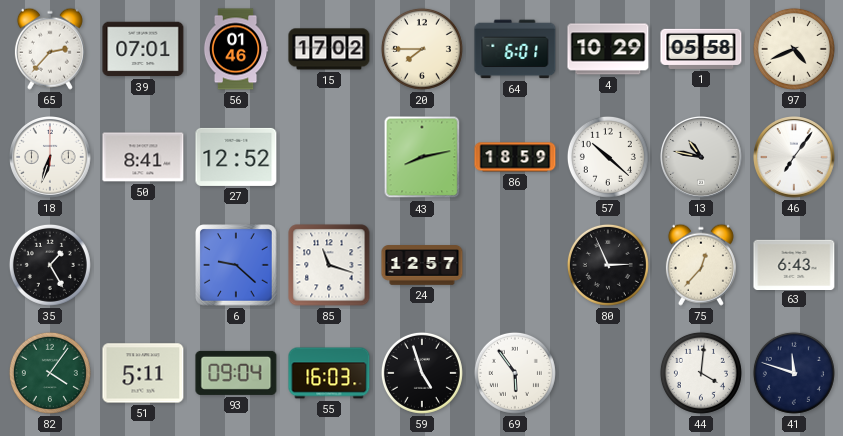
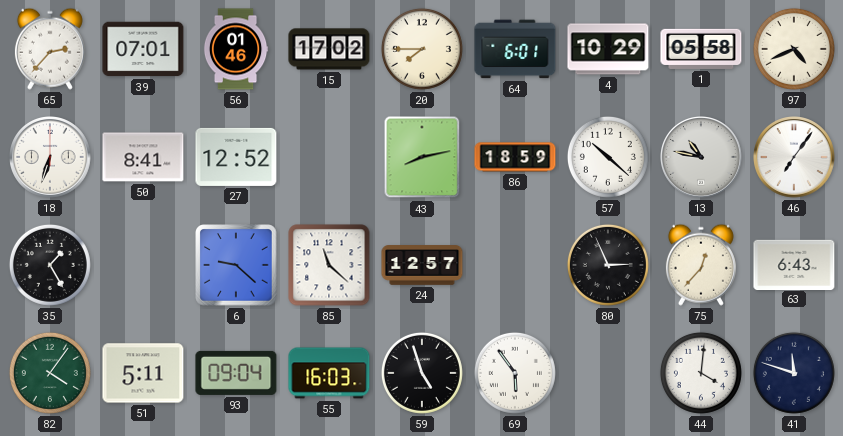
85: 11:18 -> 11:22
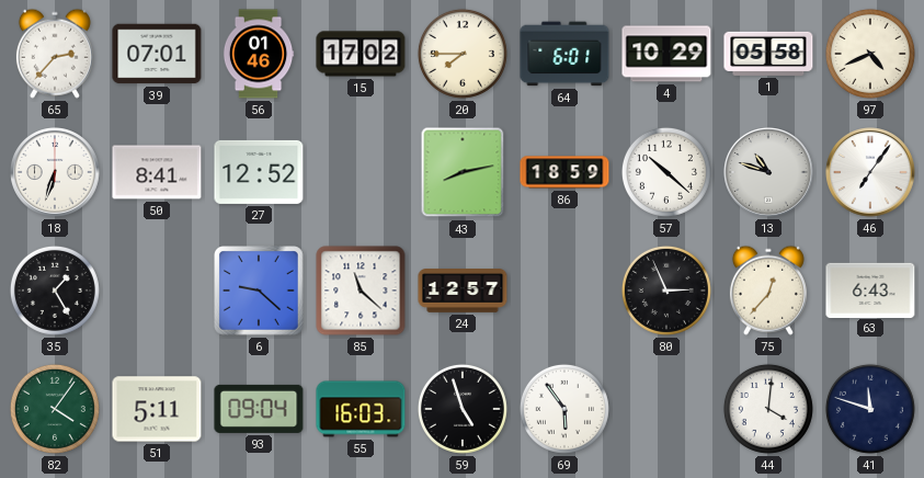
13: 10:47 -> 10:48
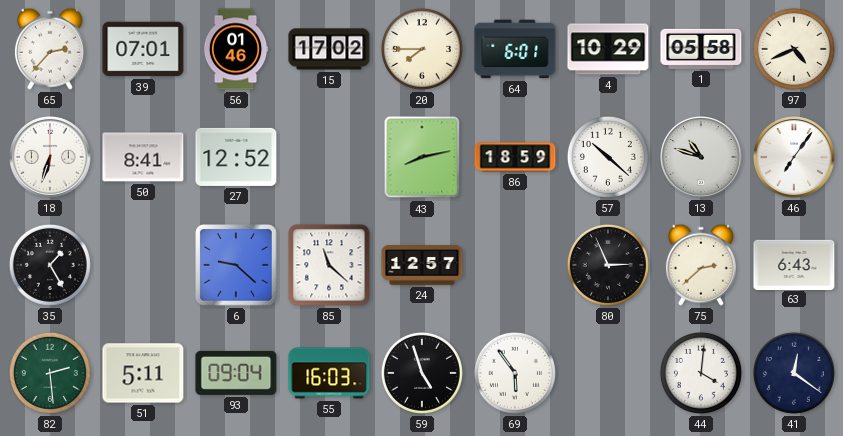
75: 12:37 -> 2:38
82: 4:06 -> 2:29
41: 11:48 -> 12:21
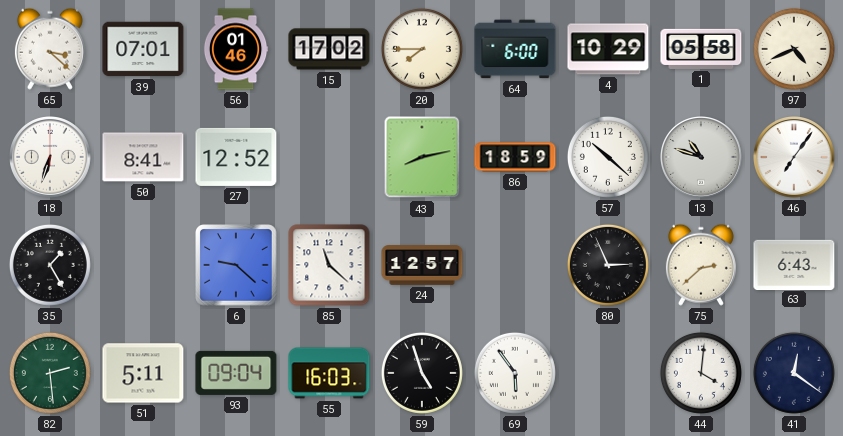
65: 2:37 -> 3:22
64: 6:01 -> 6:00
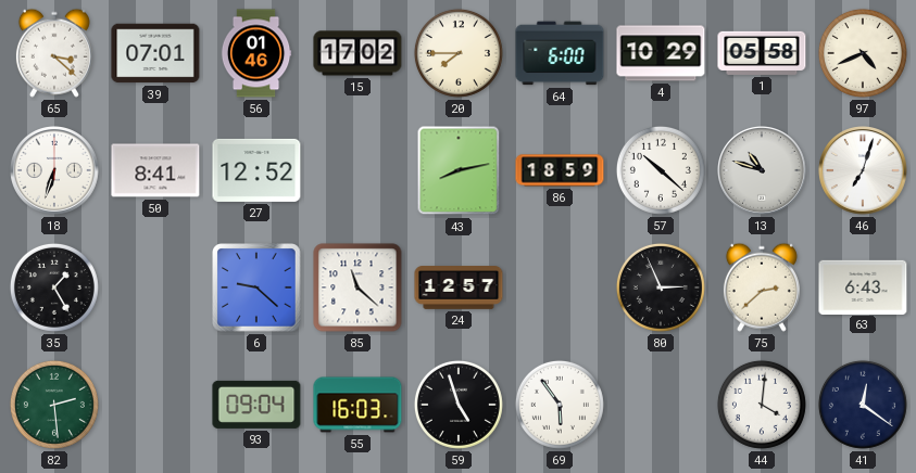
46: 7:06 -> 7:03
51: 5:11 -> none
